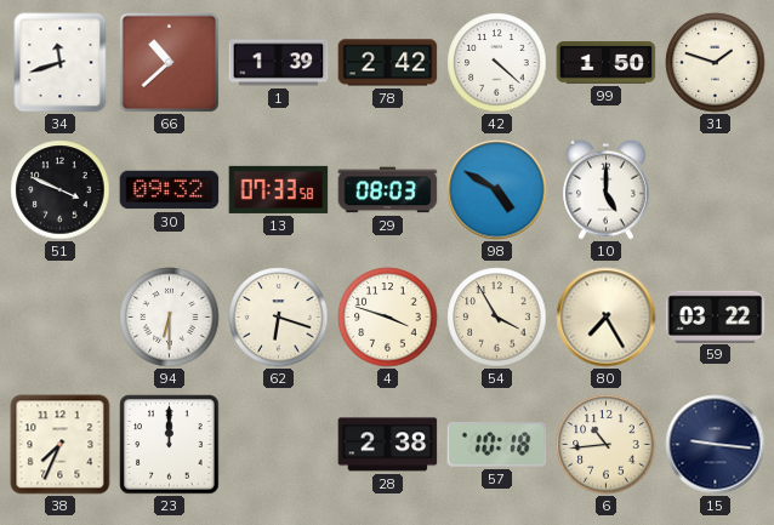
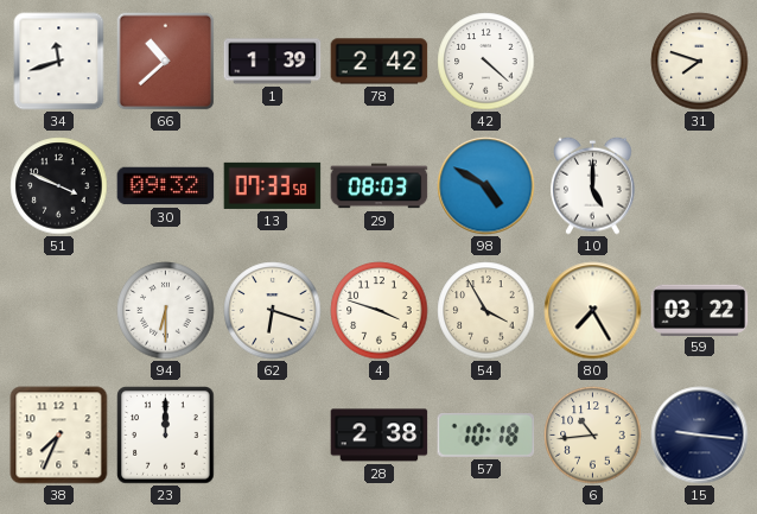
99: 1:50 -> none
31: 1:48 -> 7:48
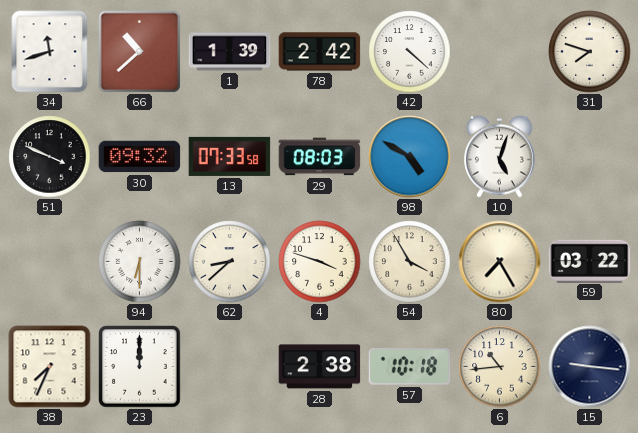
10: 5:00 -> 5:03
62: 6:18 -> 8:38
